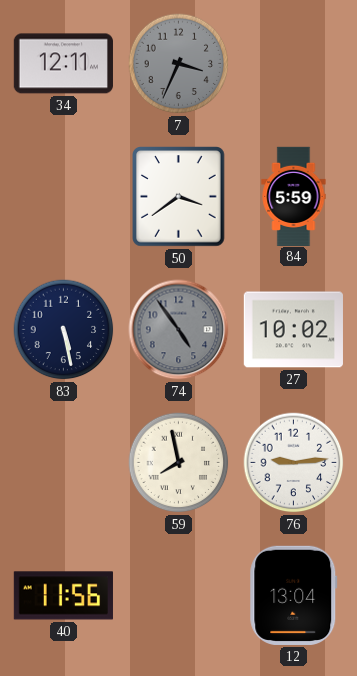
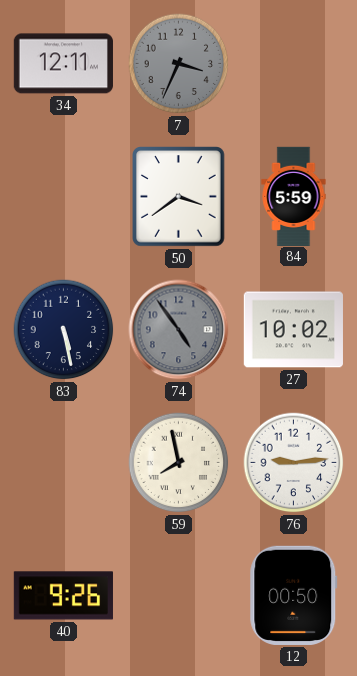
40: 11:56 -> 9:26
12: 13:04 -> 00:50
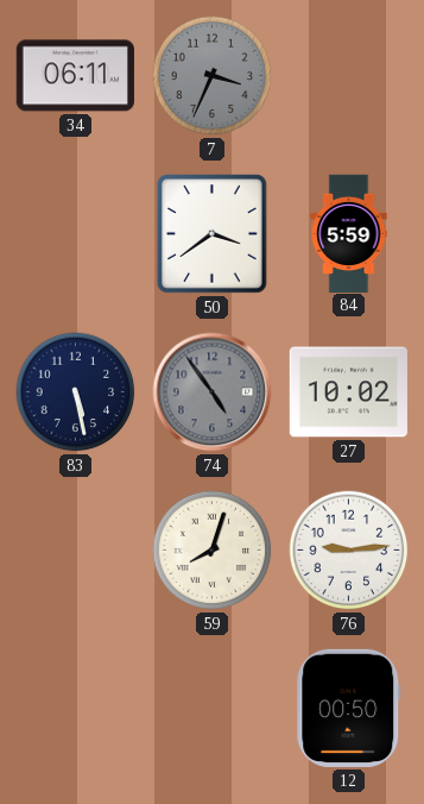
34: 12:11 -> 06:11
59: 7:58 -> 8:03
40: 9:26 -> none
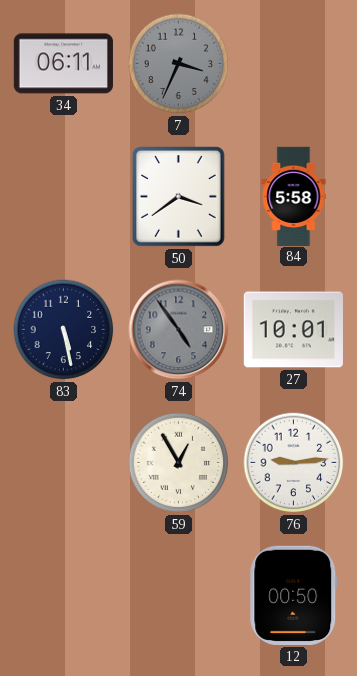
84: 5:59 -> 5:58
27: 10:02 -> 10:01
59: 8:03 -> 12:55
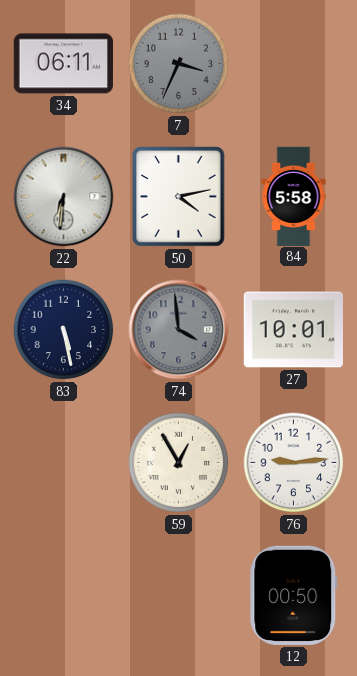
22: none -> 6:31
50: 3:39 -> 4:13
74: 4:54 -> 3:59
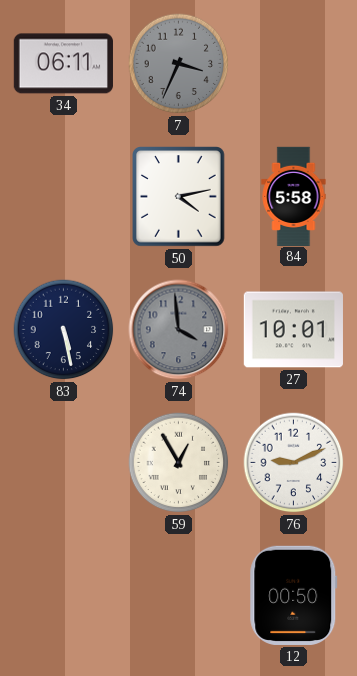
22: 6:31 -> none
76: 9:14 -> 9:11
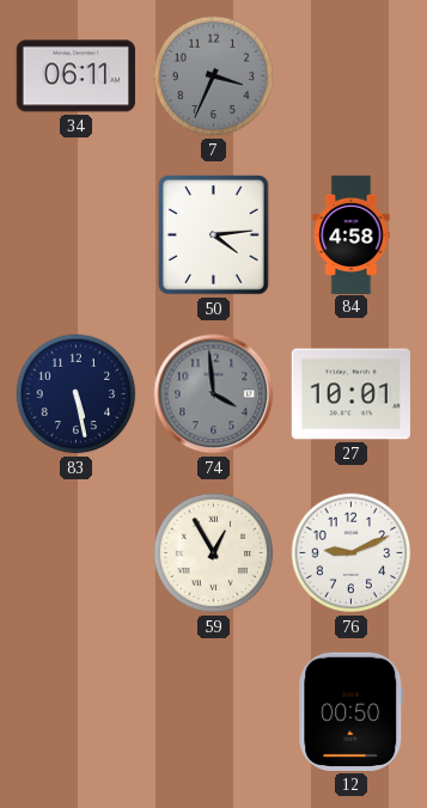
50: 4:13 -> 4:14
84: 5:58 -> 4:58
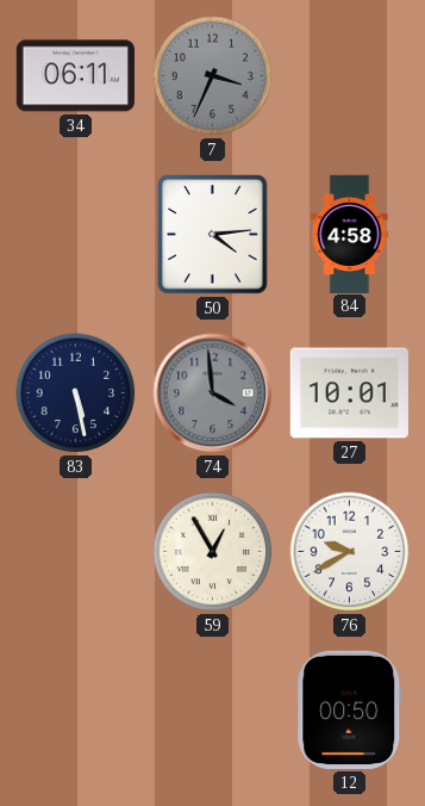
76: 9:11 -> 9:40
